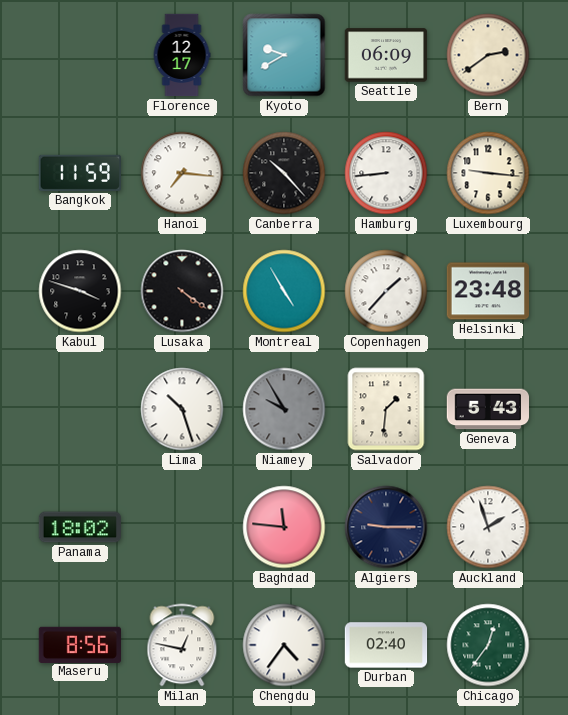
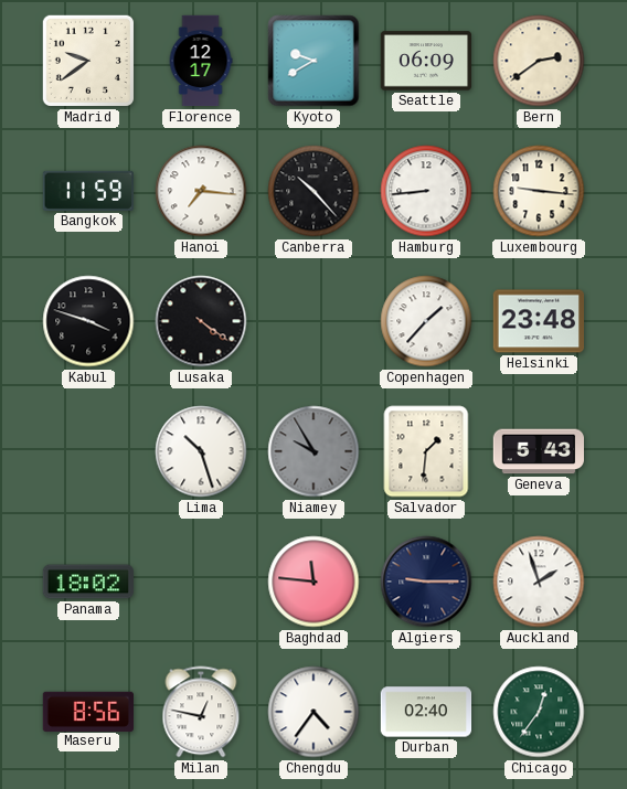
Madrid: none -> 9:39
Montreal: 4:55 -> none
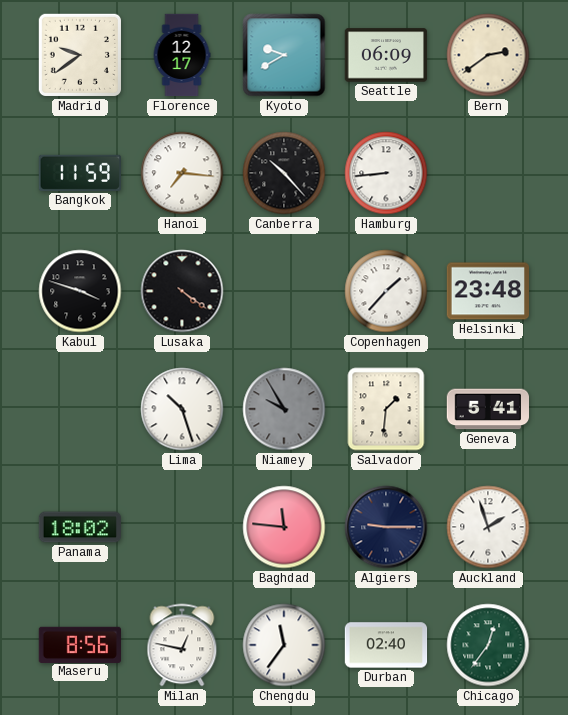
Luxembourg: 9:16 -> none
Geneva: 5:43 -> 5:41
Chengdu: 4:36 -> 11:36
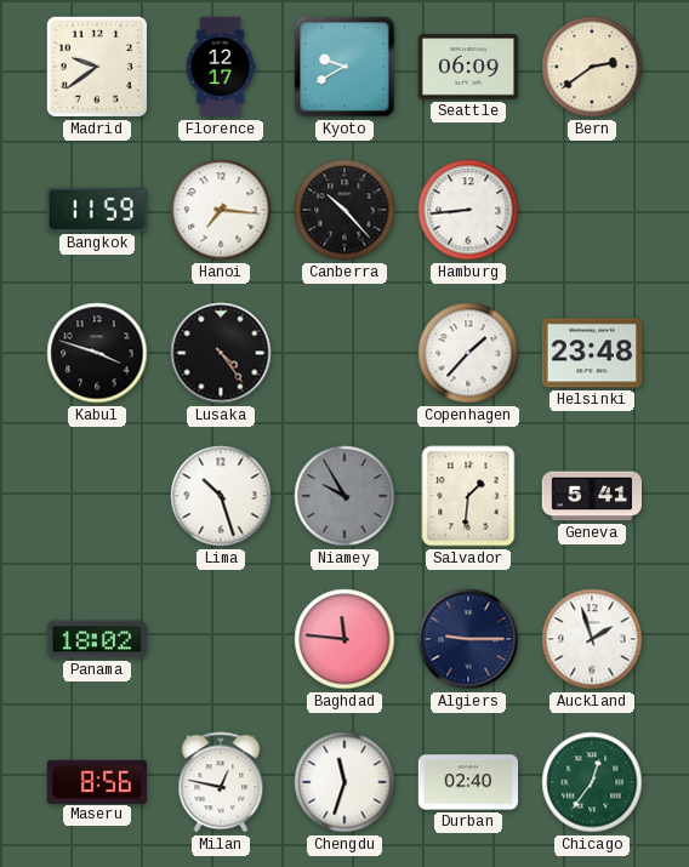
Lusaka: 4:21 -> 4:24
Chengdu: 11:36 -> 11:33
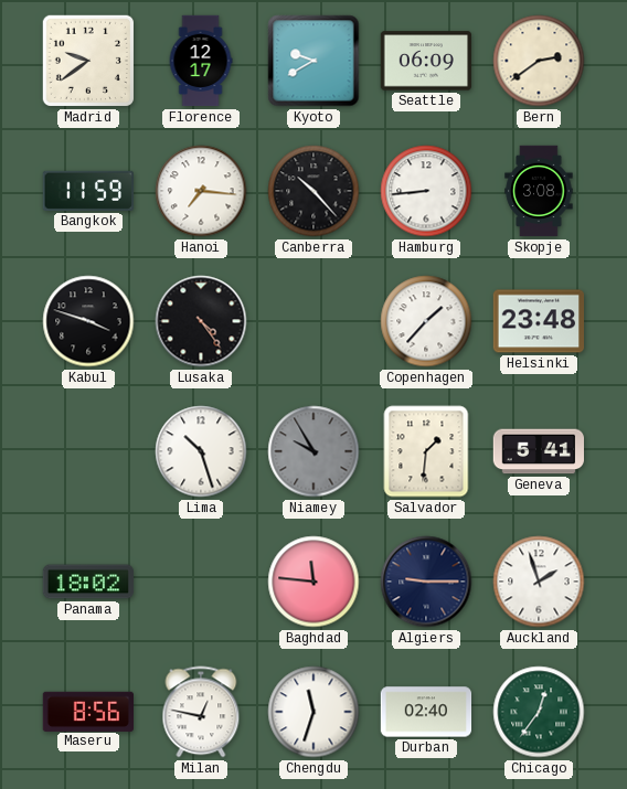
Skopje: none -> 3:08
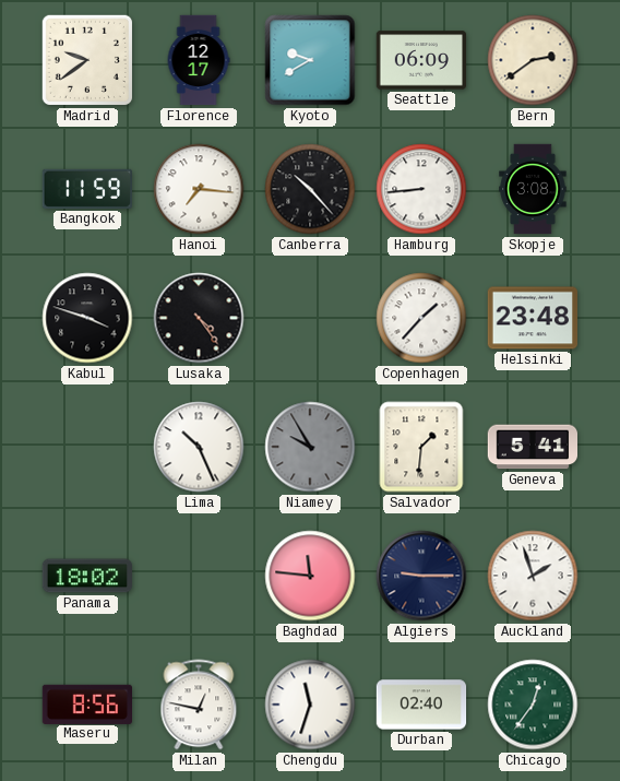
Lima: 10:27 -> 10:26
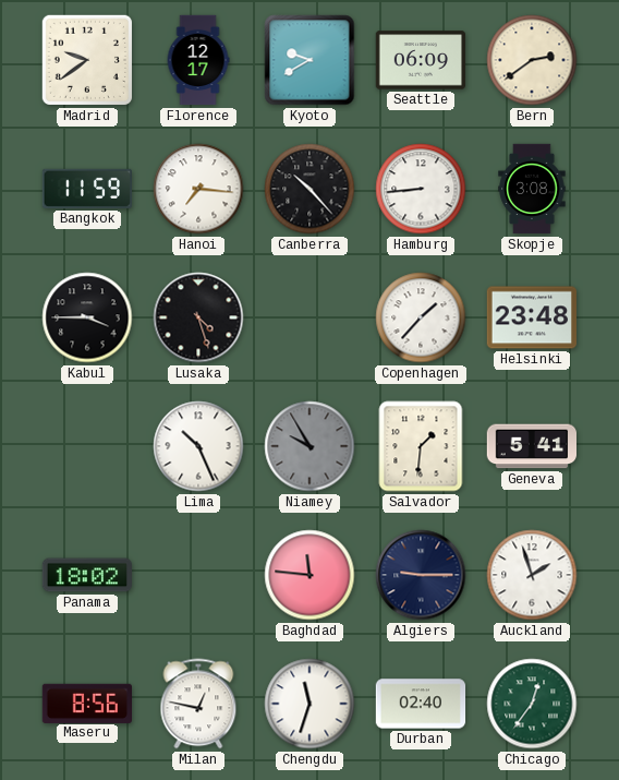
Kabul: 3:48 -> 3:45
Lusaka: 4:24 -> 4:27
